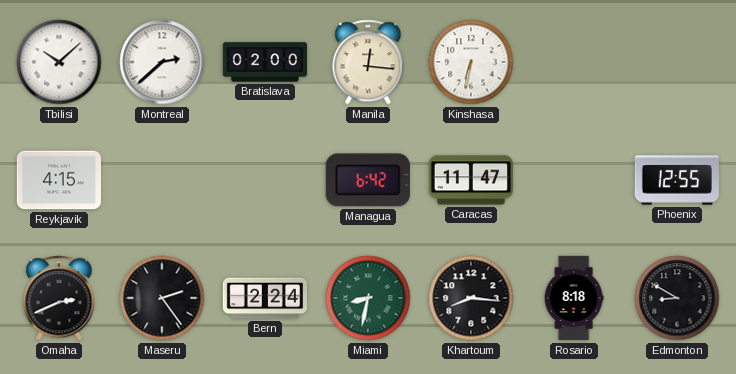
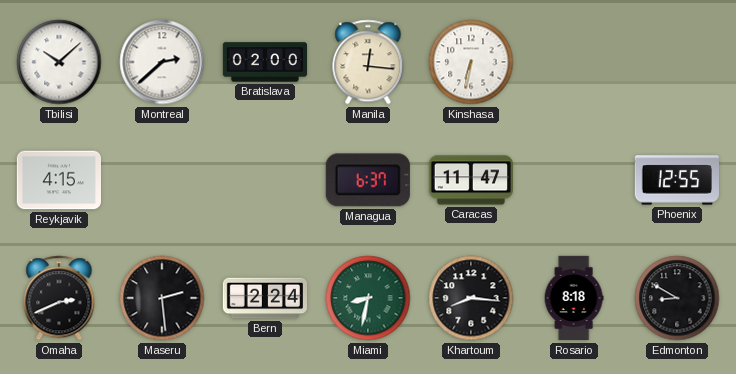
Managua: 6:42 -> 6:37
Maseru: 2:24 -> 2:29
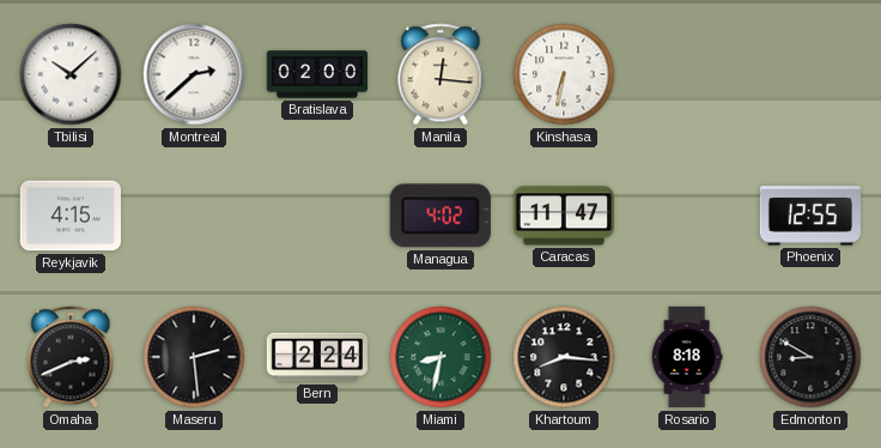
Managua: 6:37 -> 4:02
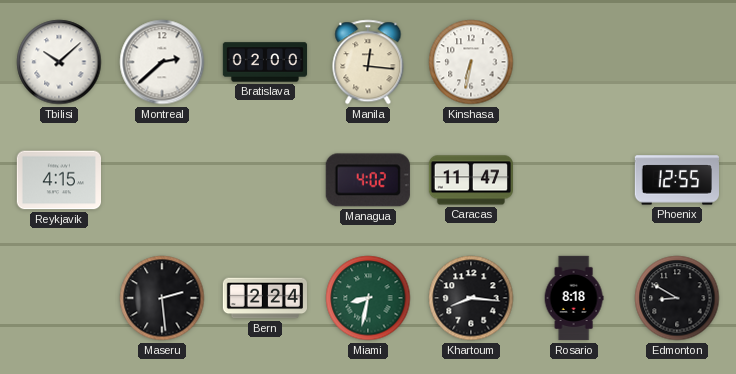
Omaha: 2:41 -> none
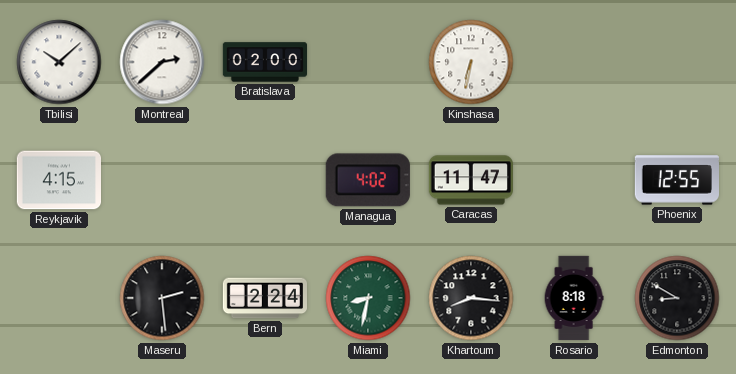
Manila: 12:16 -> none
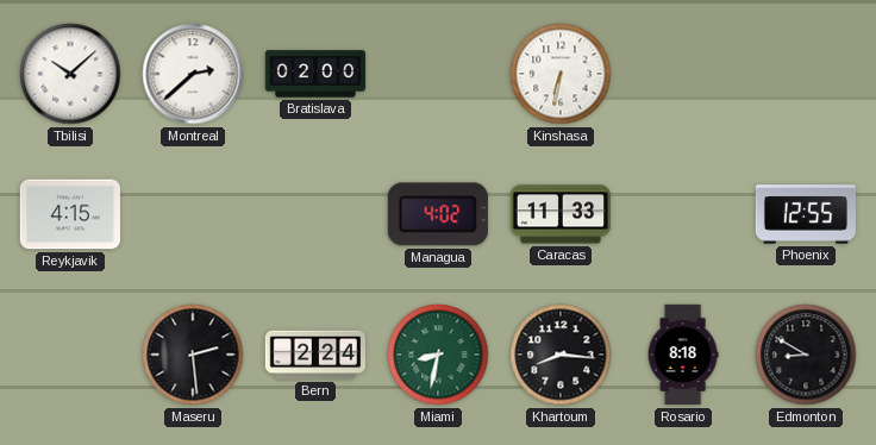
Caracas: 11:47 -> 11:33
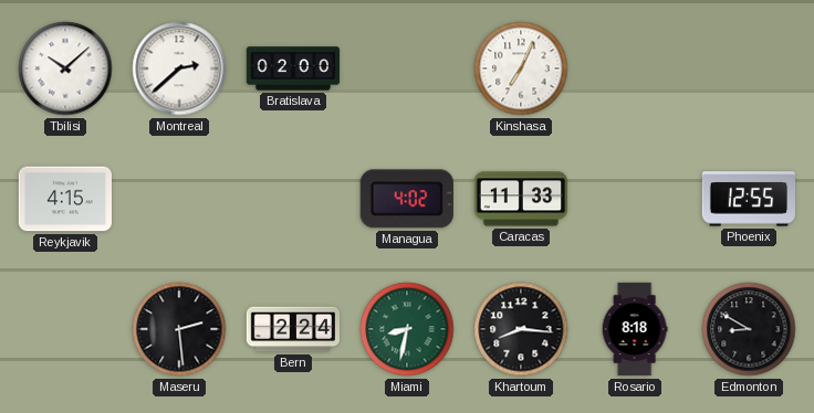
Kinshasa: 6:32 -> 7:04
